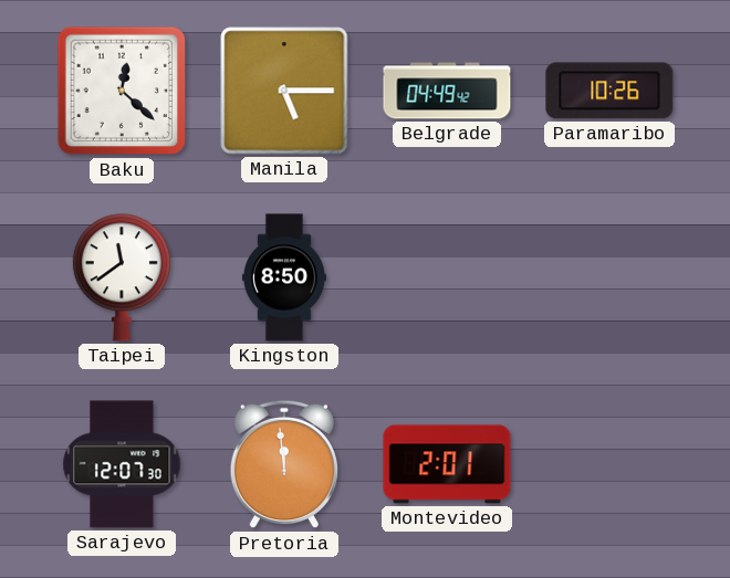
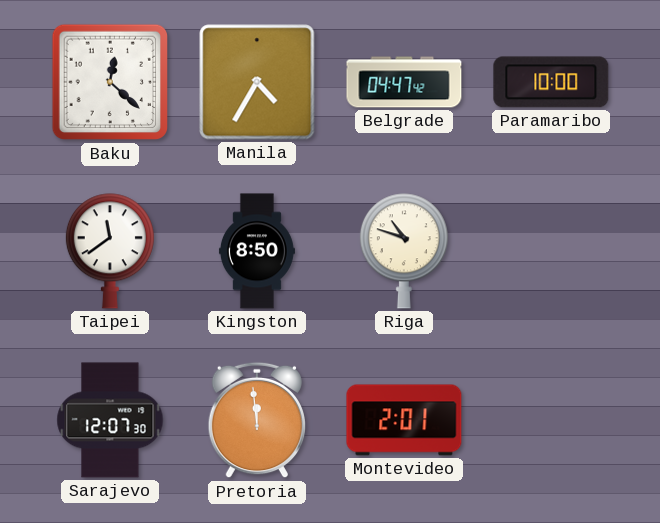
Manila: 5:15 -> 4:35
Belgrade: 04:49 -> 04:47
Paramaribo: 10:26 -> 10:00
Riga: none -> 10:48
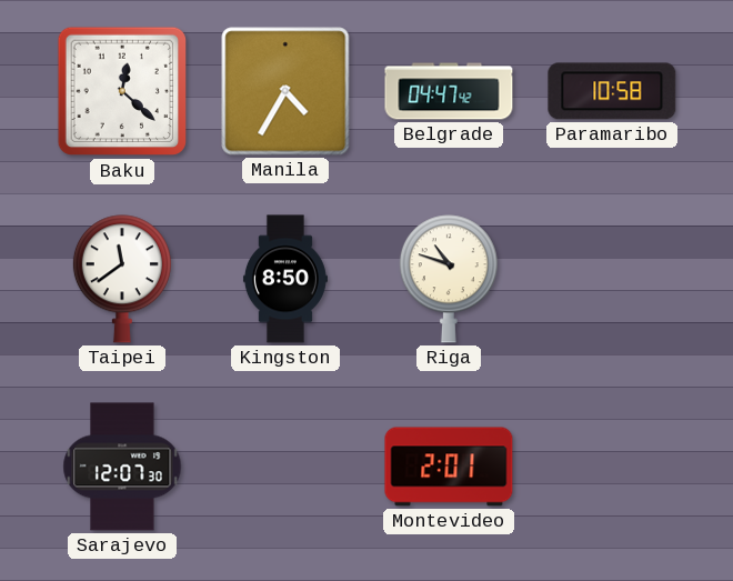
Paramaribo: 10:00 -> 10:58
Pretoria: 11:59 -> none
